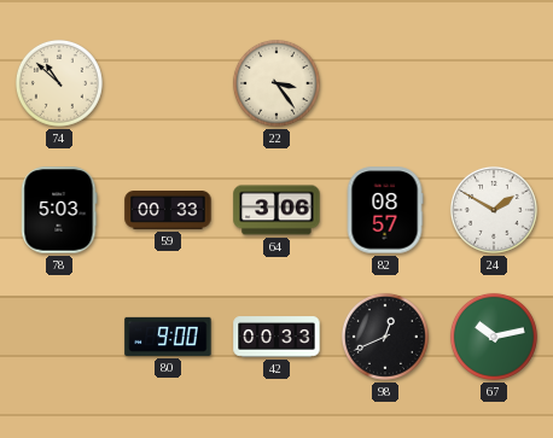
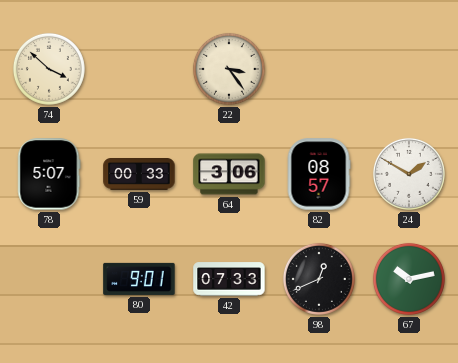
74: 10:52 -> 3:52
78: 5:03 -> 5:07
80: 9:00 -> 9:01
42: 00:33 -> 07:33
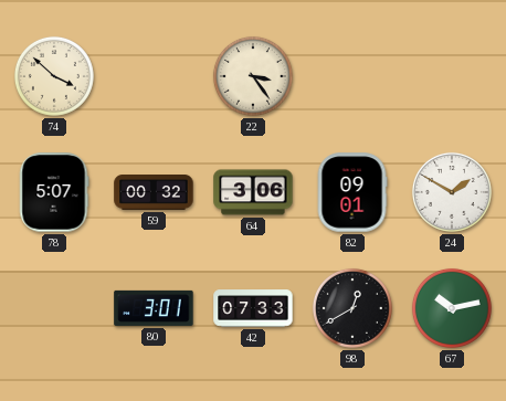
59: 00:33 -> 00:32
82: 08:57 -> 09:01
80: 9:01 -> 3:01
98: 12:41 -> 12:40
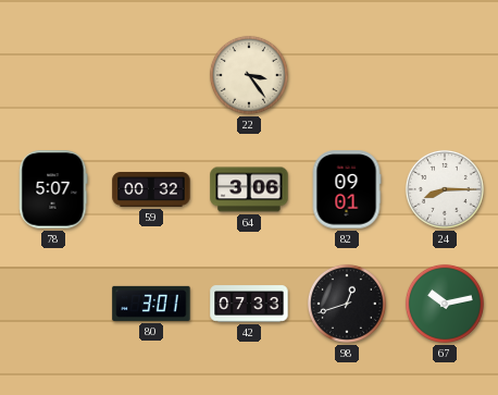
74: 3:52 -> none
24: 1:50 -> 8:15
98: 12:40 -> 12:42
